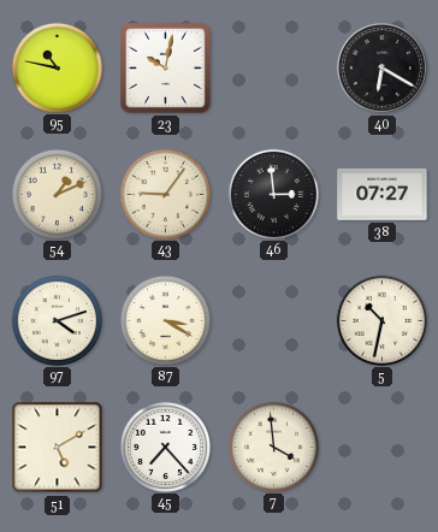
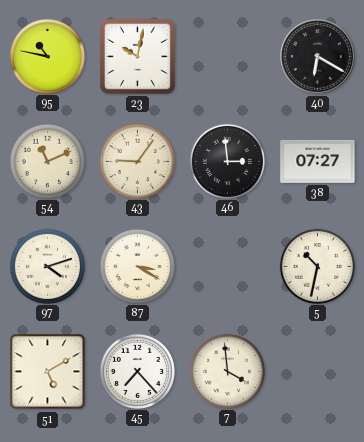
54: 1:11 -> 11:11
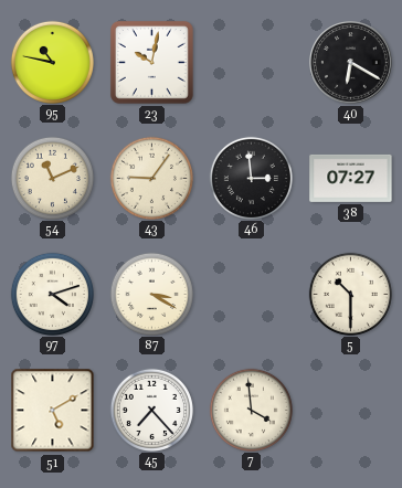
5: 10:32 -> 10:30
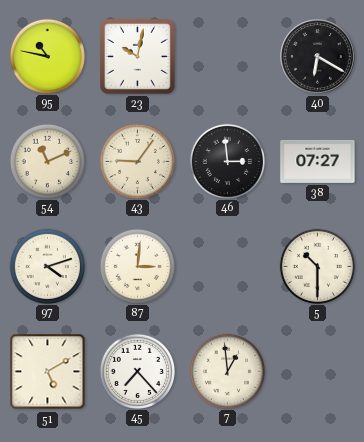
87: 3:20 -> 3:01
7: 3:59 -> 12:59
